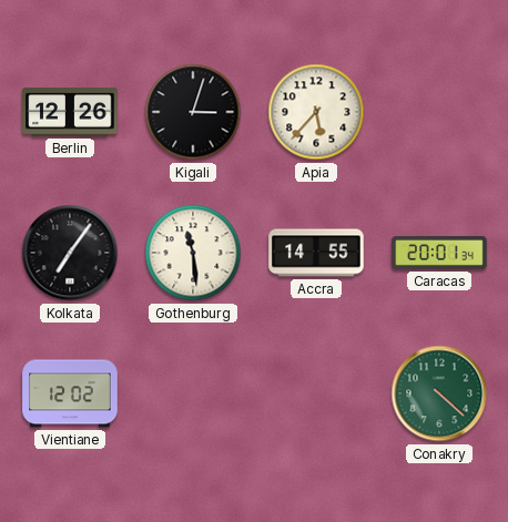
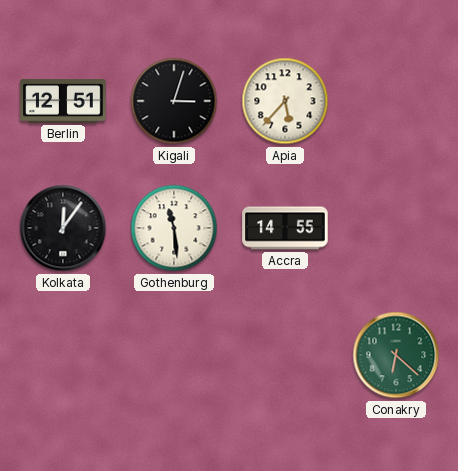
Berlin: 12:26 -> 12:51
Kolkata: 7:06 -> 12:06
Caracas: 20:01 -> none
Vientiane: 12:02 -> none
Conakry: 4:22 -> 6:22
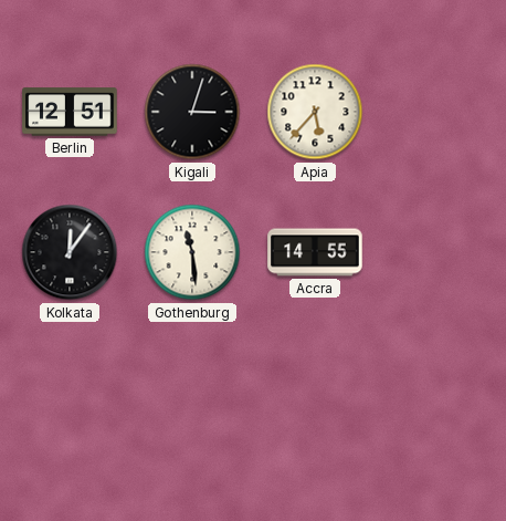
Conakry: 6:22 -> none
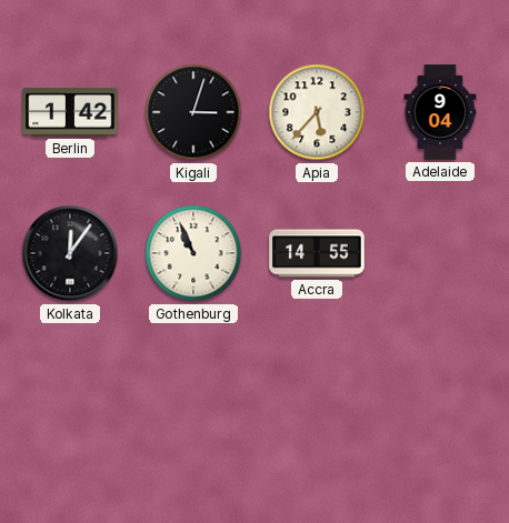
Berlin: 12:51 -> 1:42
Adelaide: none -> 9:04
Gothenburg: 11:29 -> 10:56
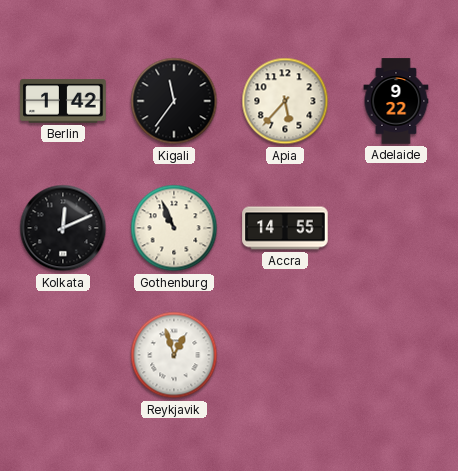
Kigali: 3:03 -> 11:36
Adelaide: 9:04 -> 9:22
Kolkata: 12:06 -> 12:11
Reykjavik: none -> 12:57
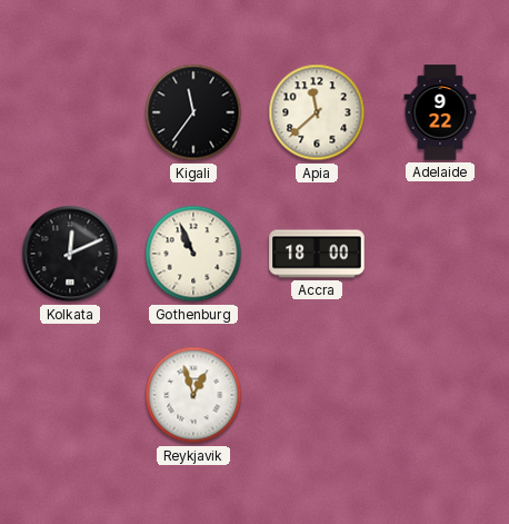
Berlin: 1:42 -> none
Apia: 5:37 -> 11:38
Accra: 14:55 -> 18:00
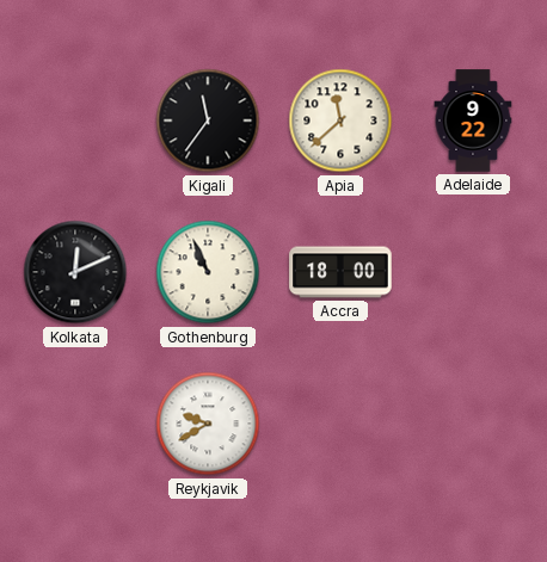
Reykjavik: 12:57 -> 9:40
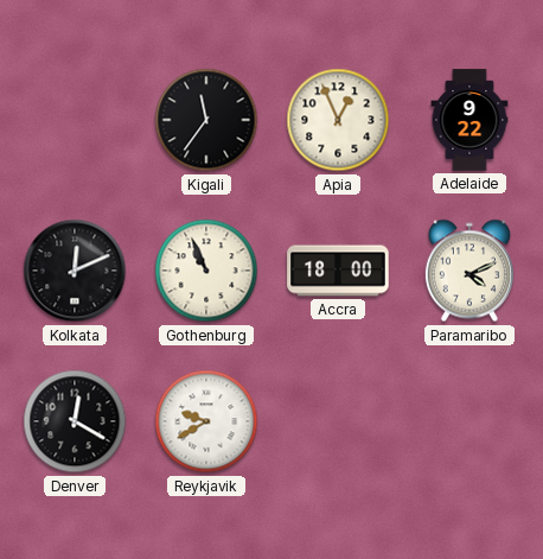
Apia: 11:38 -> 12:56
Paramaribo: none -> 4:11
Denver: none -> 12:20
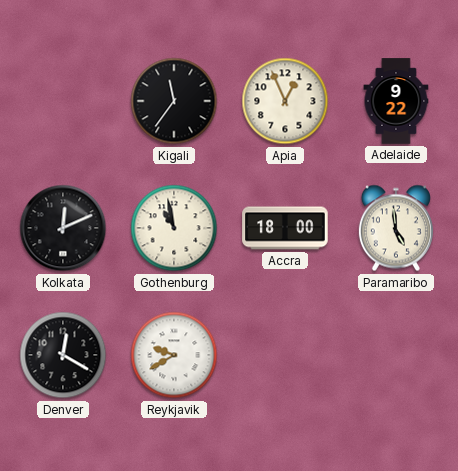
Gothenburg: 10:56 -> 10:58
Paramaribo: 4:11 -> 4:59
